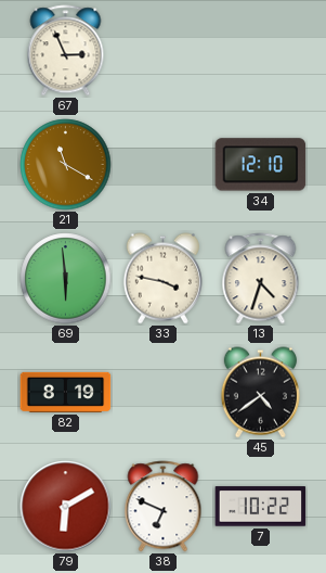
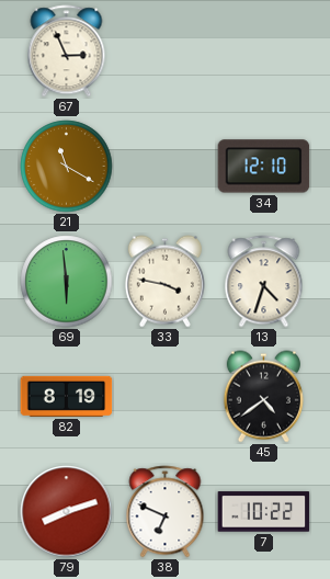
79: 6:10 -> 8:12
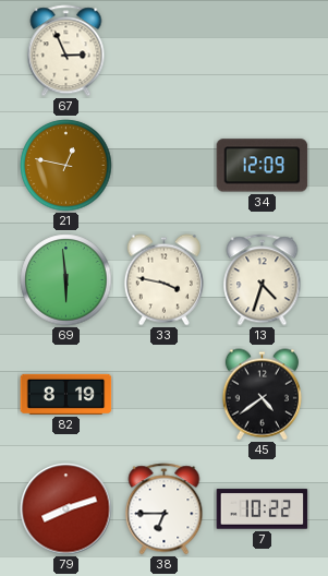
21: 11:20 -> 12:47
34: 12:10 -> 12:09
38: 6:49 -> 6:45
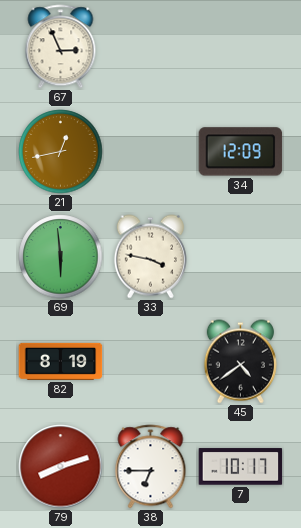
21: 12:47 -> 12:43
13: 4:33 -> none
7: 10:22 -> 10:17
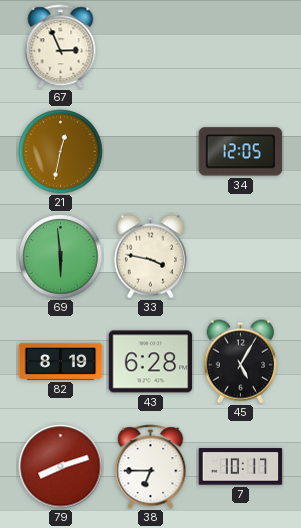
21: 12:43 -> 12:32
34: 12:09 -> 12:05
43: none -> 6:28
45: 4:39 -> 5:05
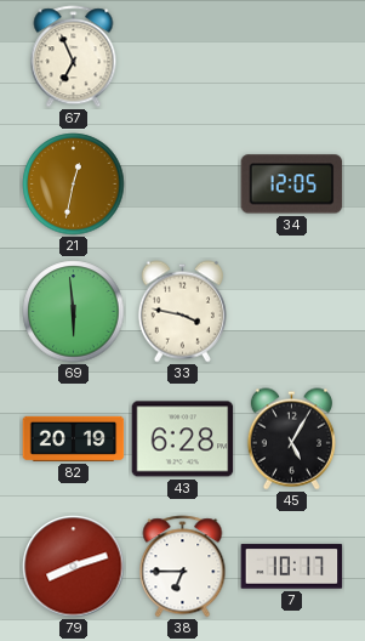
67: 2:56 -> 6:56
82: 8:19 -> 20:19
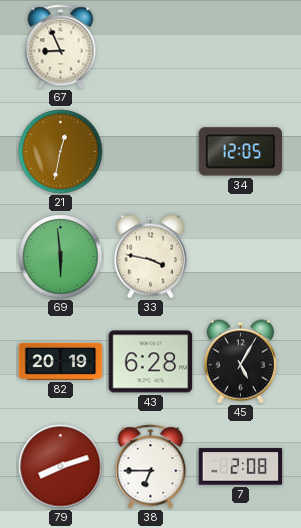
67: 6:56 -> 8:56
7: 10:17 -> 2:08
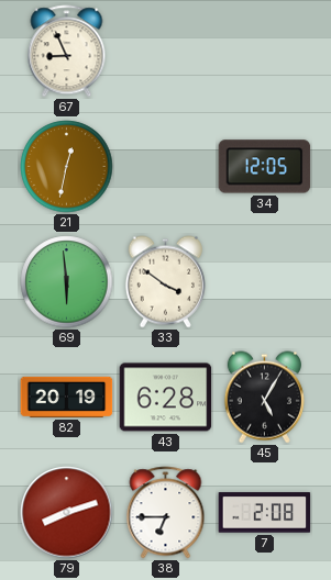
33: 3:47 -> 3:51
